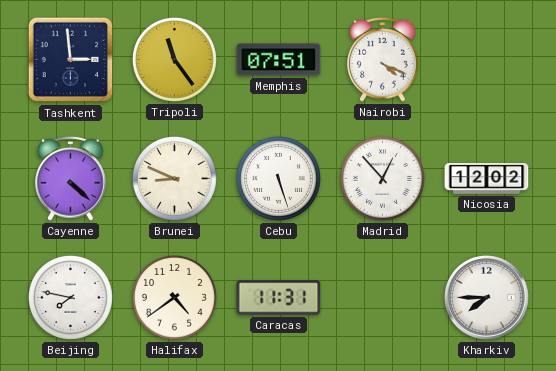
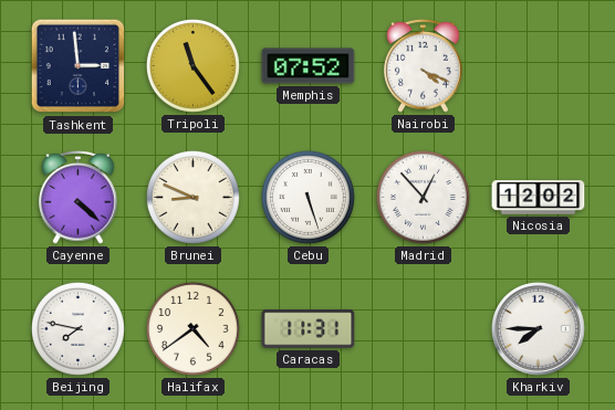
Memphis: 07:51 -> 07:52
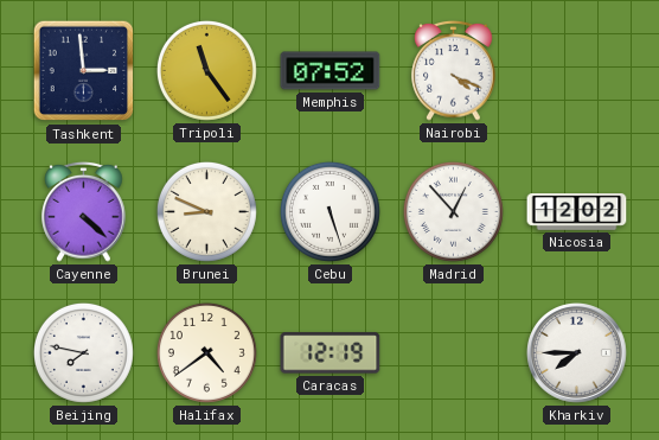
Caracas: 11:31 -> 12:19
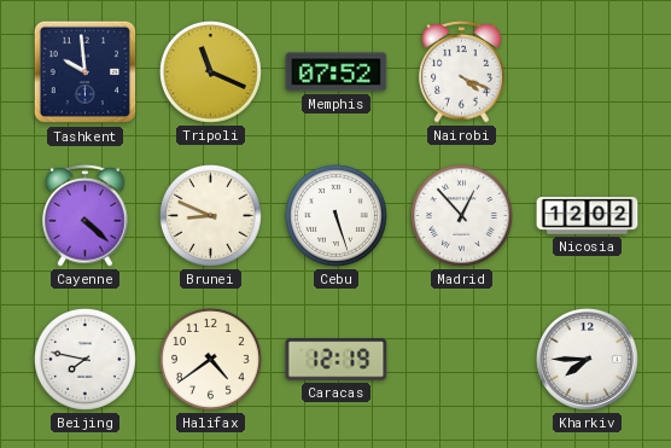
Tashkent: 2:59 -> 9:59
Tripoli: 11:24 -> 11:19
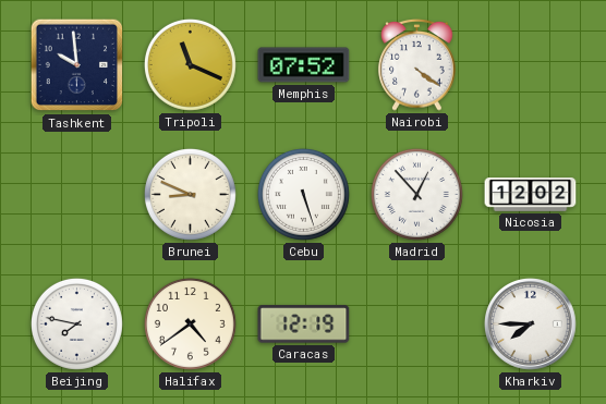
Nairobi: 4:19 -> 4:21
Cayenne: 4:22 -> none
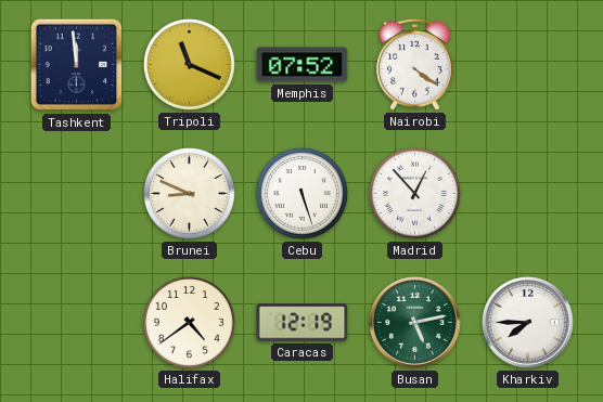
Tashkent: 9:59 -> 11:59
Nicosia: 12:02 -> none
Beijing: 7:47 -> none
Busan: none -> 5:13
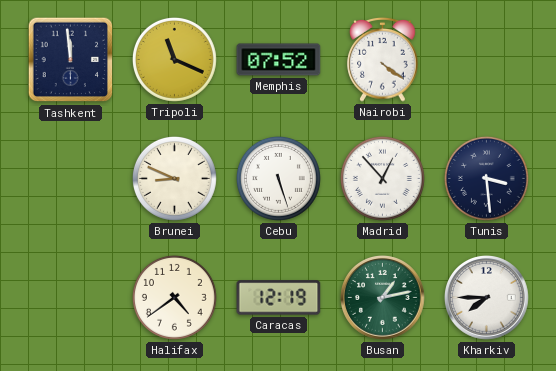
Tunis: none -> 3:29
Busan: 5:13 -> 1:13
